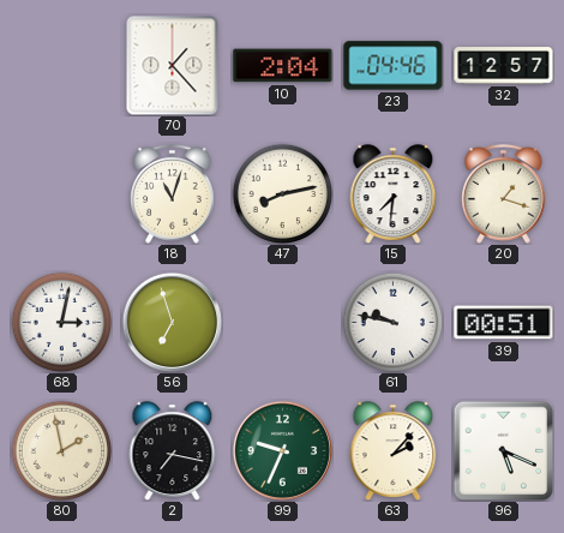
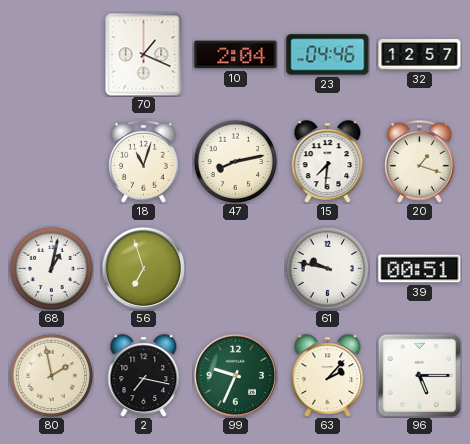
70: 1:23 -> 1:19
68: 3:02 -> 1:02
96: 5:19 -> 5:15
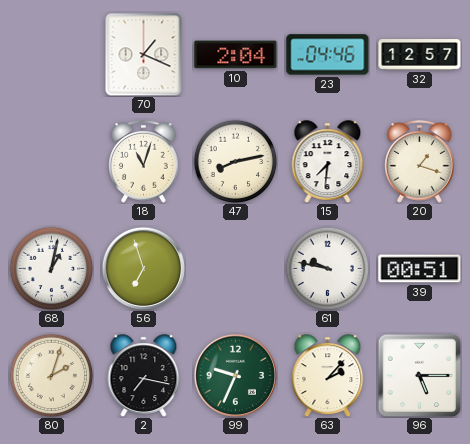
80: 1:58 -> 2:03
